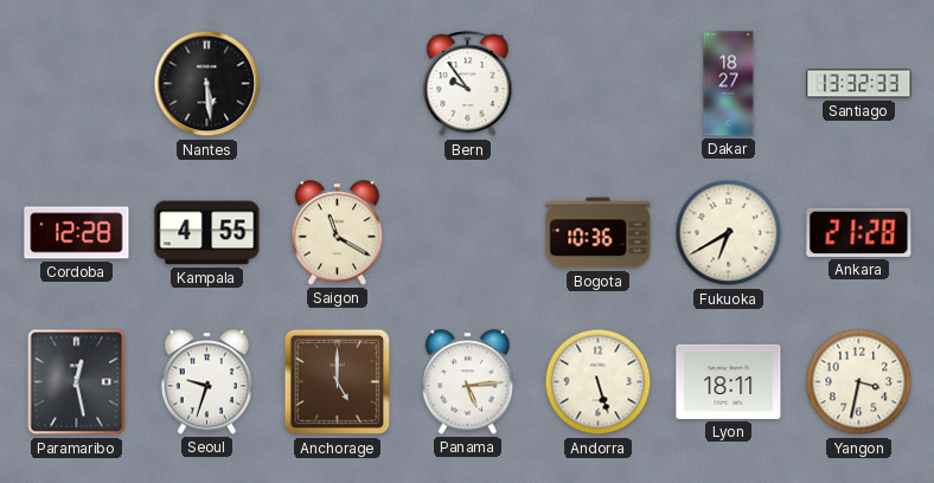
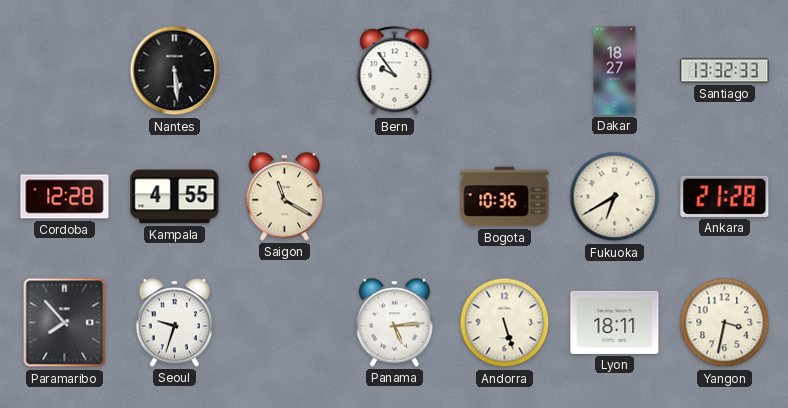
Paramaribo: 12:28 -> 7:53
Anchorage: 5:00 -> none
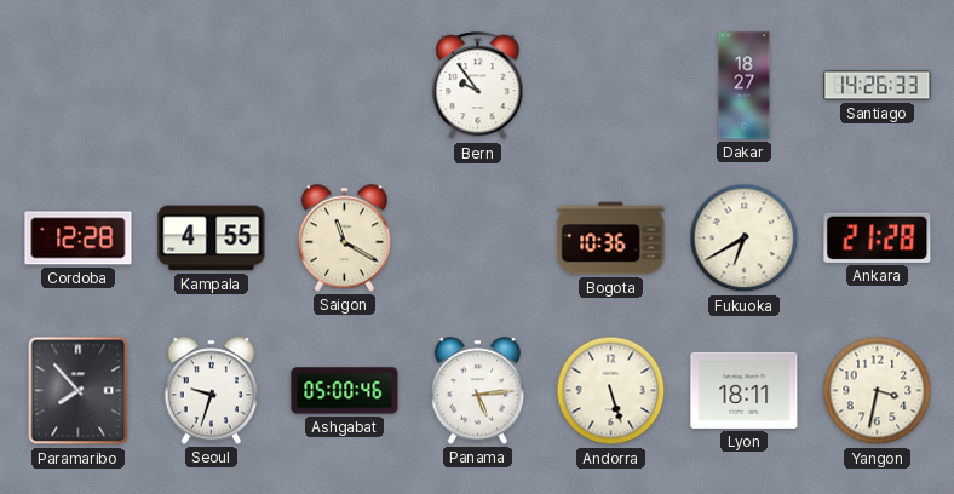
Nantes: 5:29 -> none
Santiago: 13:32 -> 14:26
Ashgabat: none -> 05:00
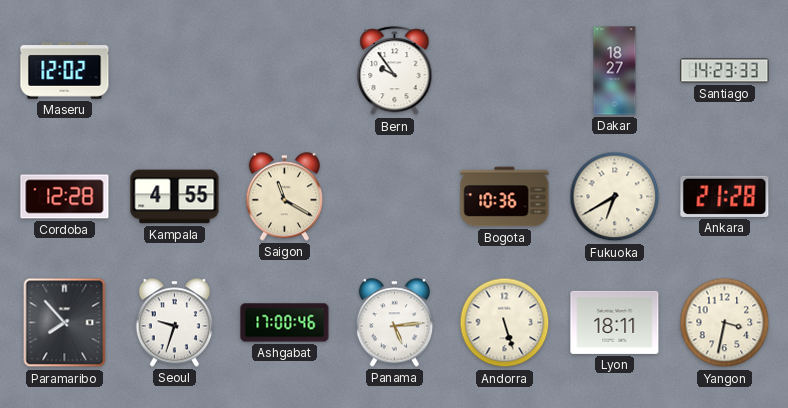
Maseru: none -> 12:02
Santiago: 14:26 -> 14:23
Ashgabat: 05:00 -> 17:00
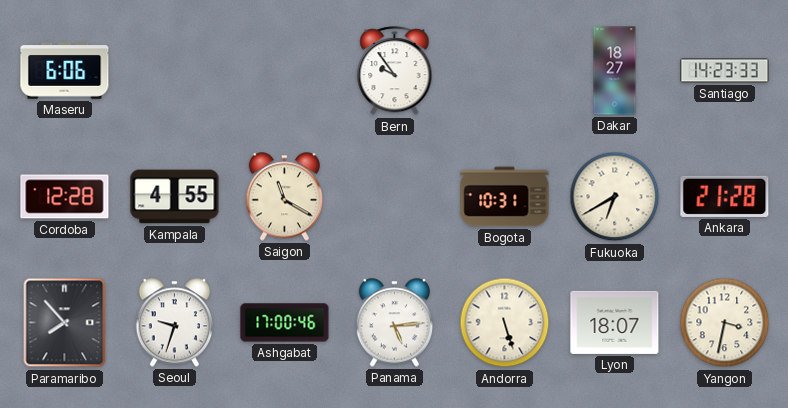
Maseru: 12:02 -> 6:06
Bogota: 10:36 -> 10:31
Lyon: 18:11 -> 18:07
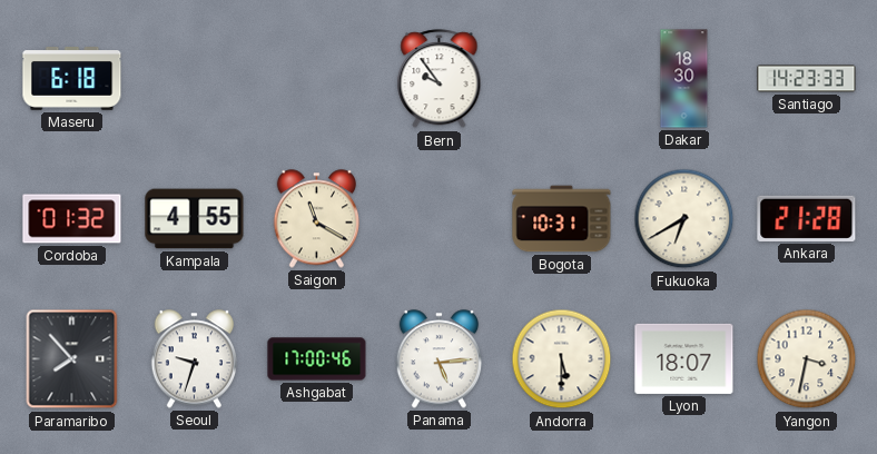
Maseru: 6:06 -> 6:18
Dakar: 18:27 -> 18:30
Cordoba: 12:28 -> 01:32
Andorra: 5:27 -> 5:30
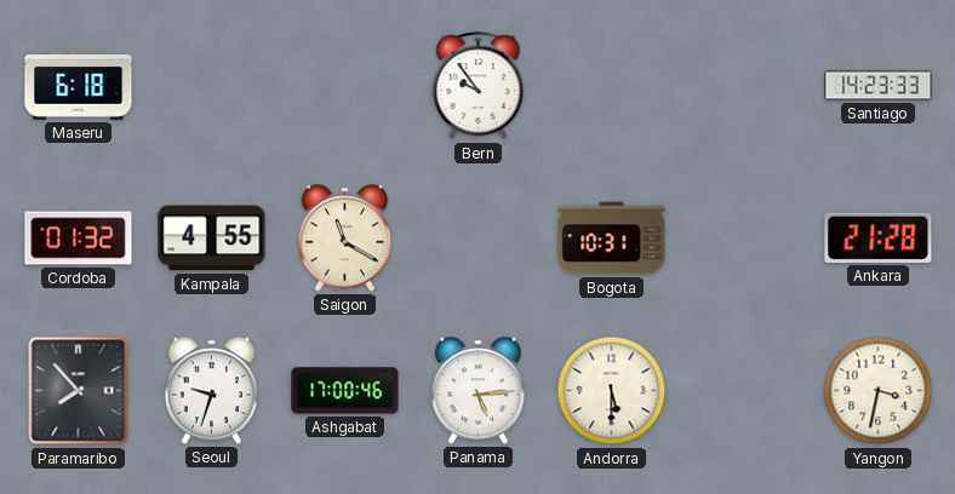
Dakar: 18:30 -> none
Fukuoka: 6:40 -> none
Lyon: 18:07 -> none
